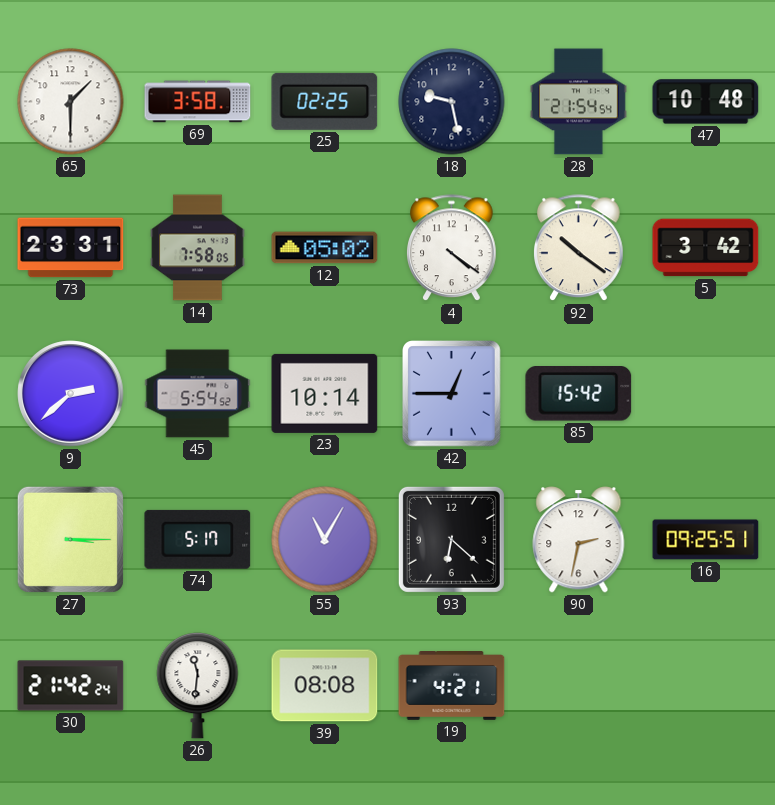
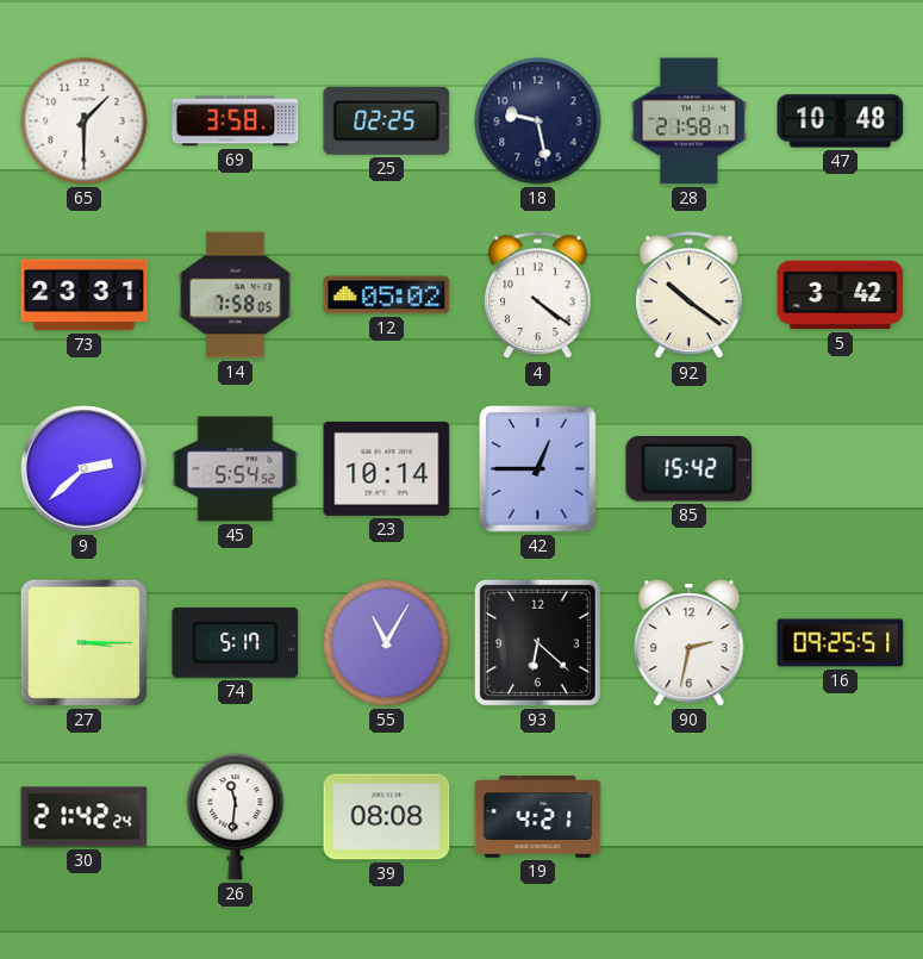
28: 21:54 -> 21:58
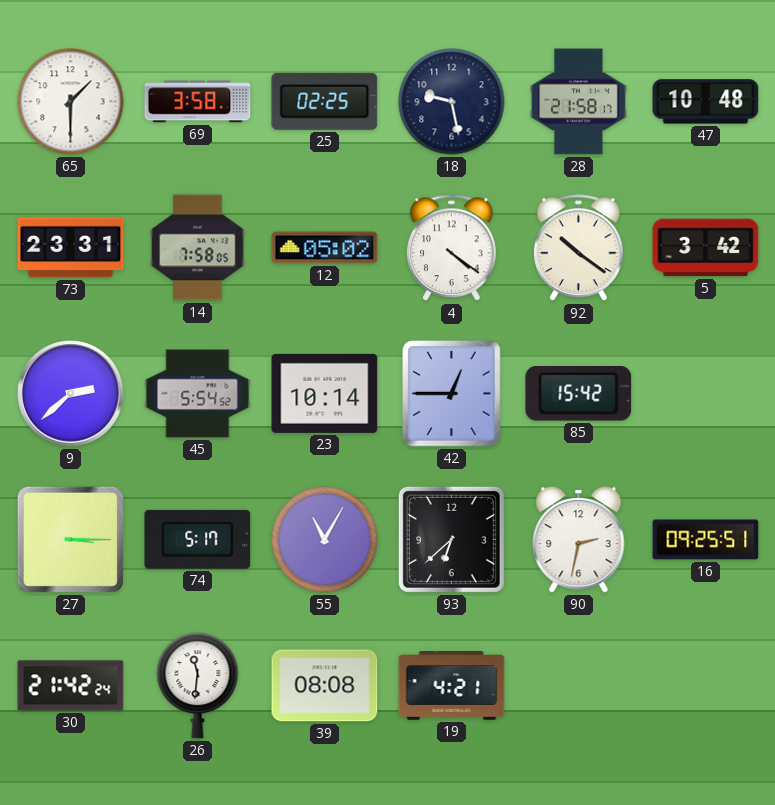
93: 6:22 -> 6:38
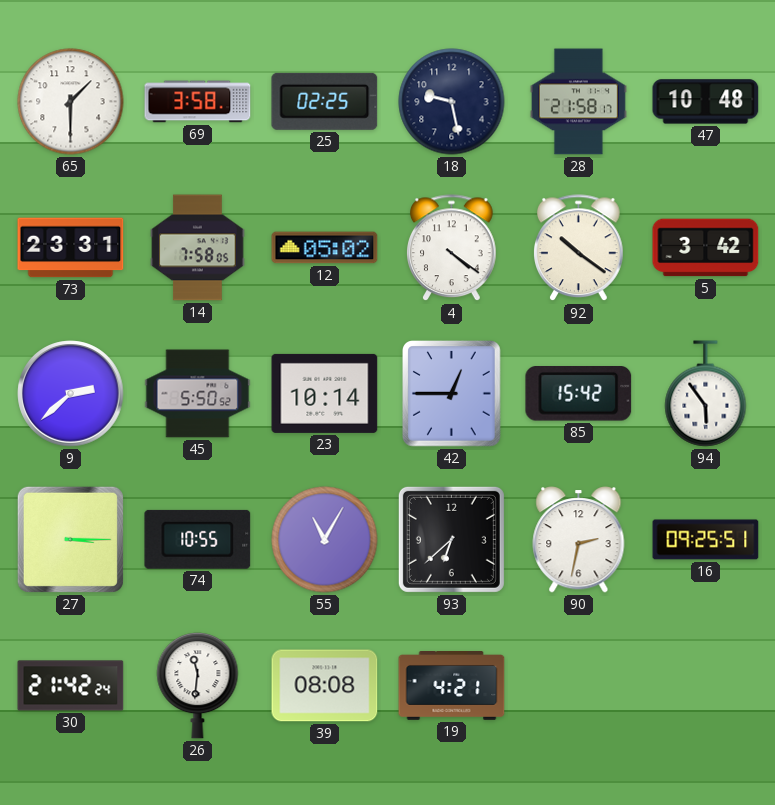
45: 5:54 -> 5:50
94: none -> 5:54
74: 5:17 -> 10:55
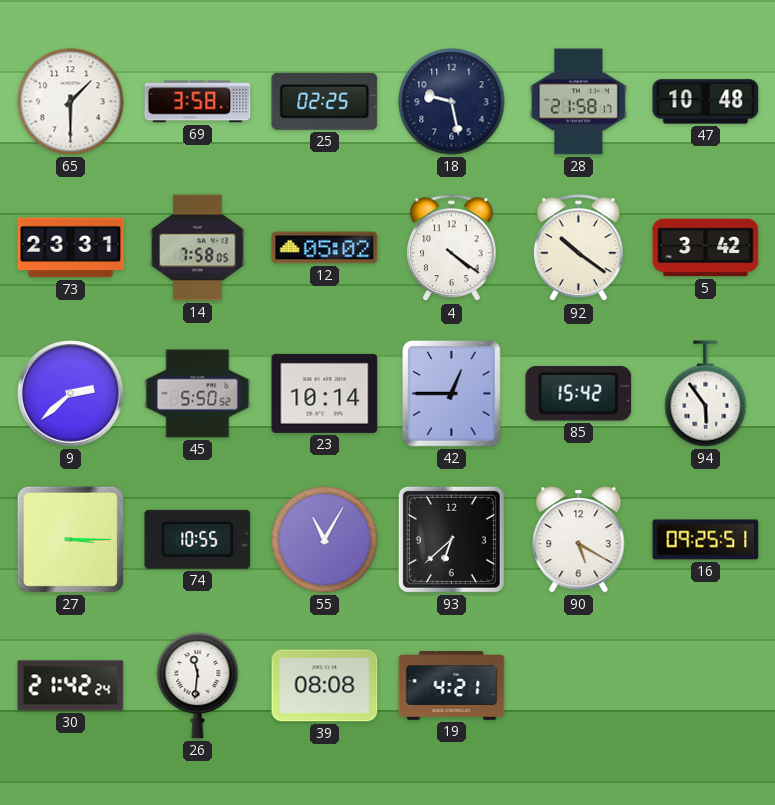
90: 2:32 -> 5:20
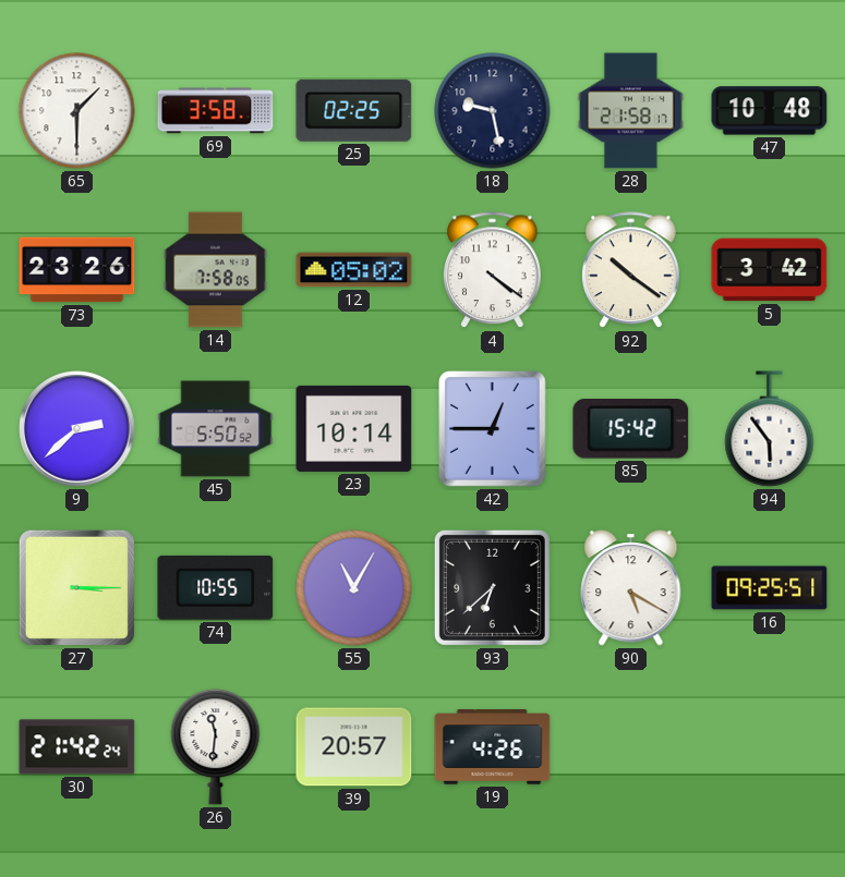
73: 23:31 -> 23:26
39: 08:08 -> 20:57
19: 4:21 -> 4:26
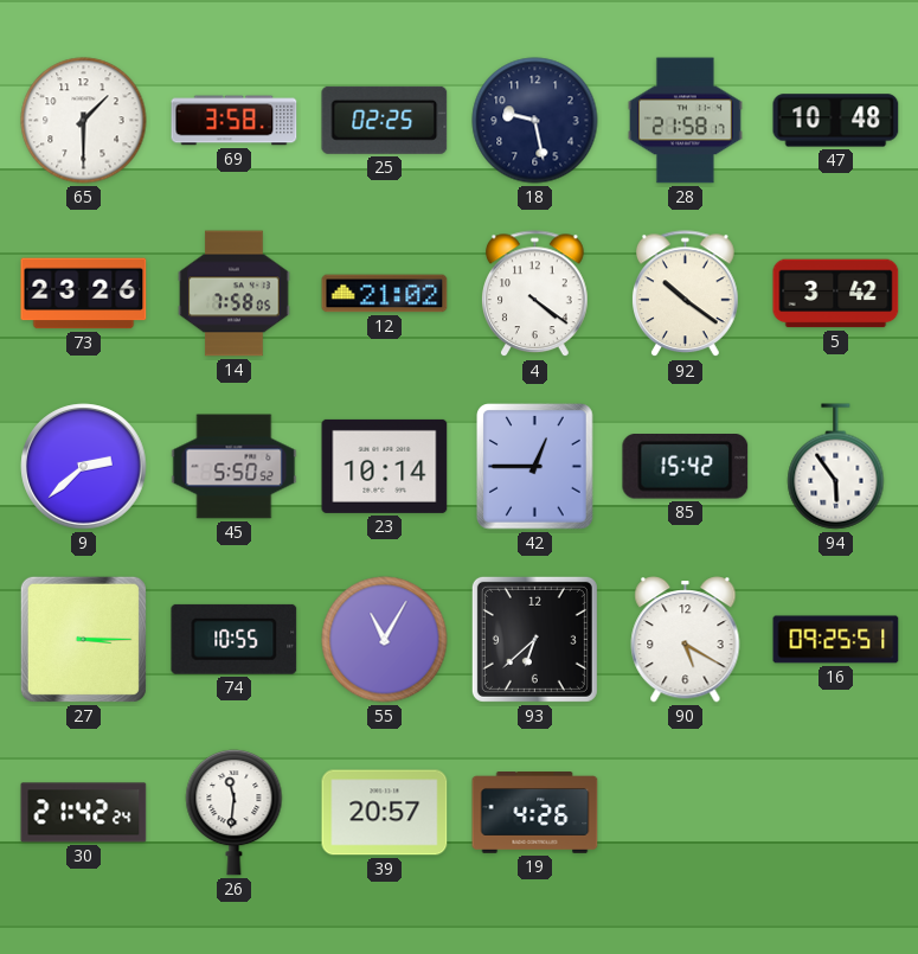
12: 05:02 -> 21:02
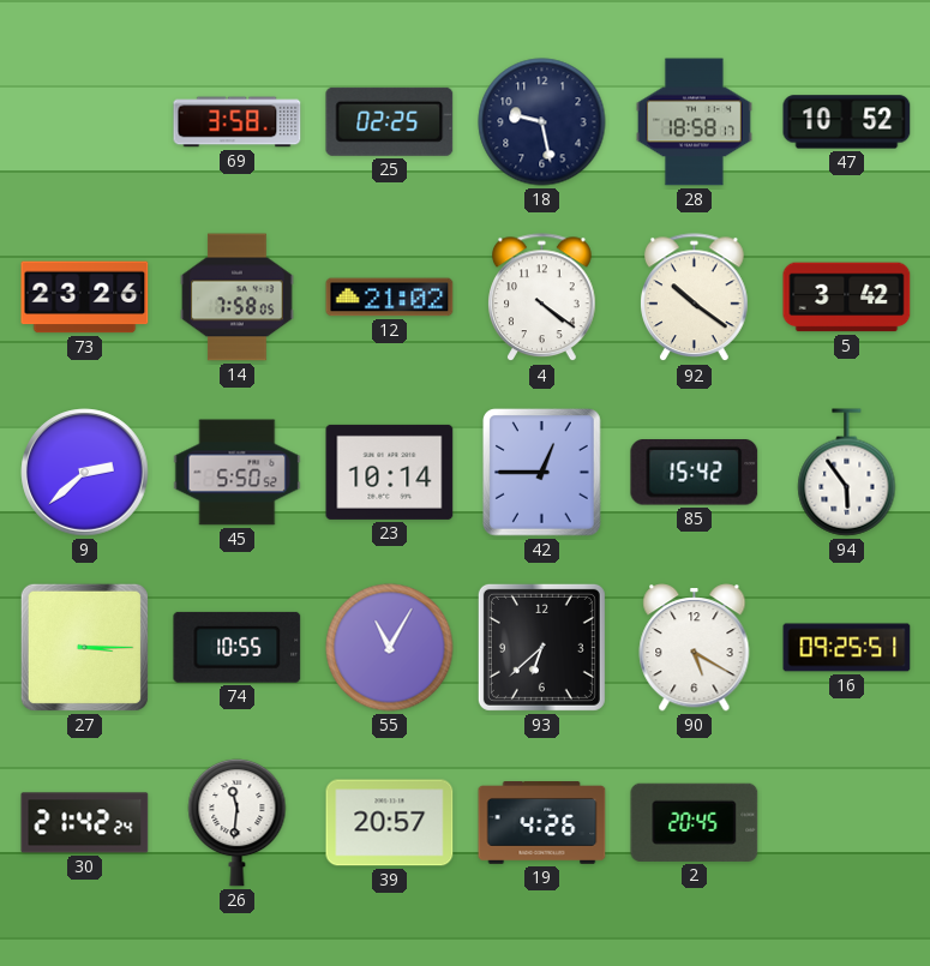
65: 1:30 -> none
28: 21:58 -> 18:58
47: 10:48 -> 10:52
2: none -> 20:45
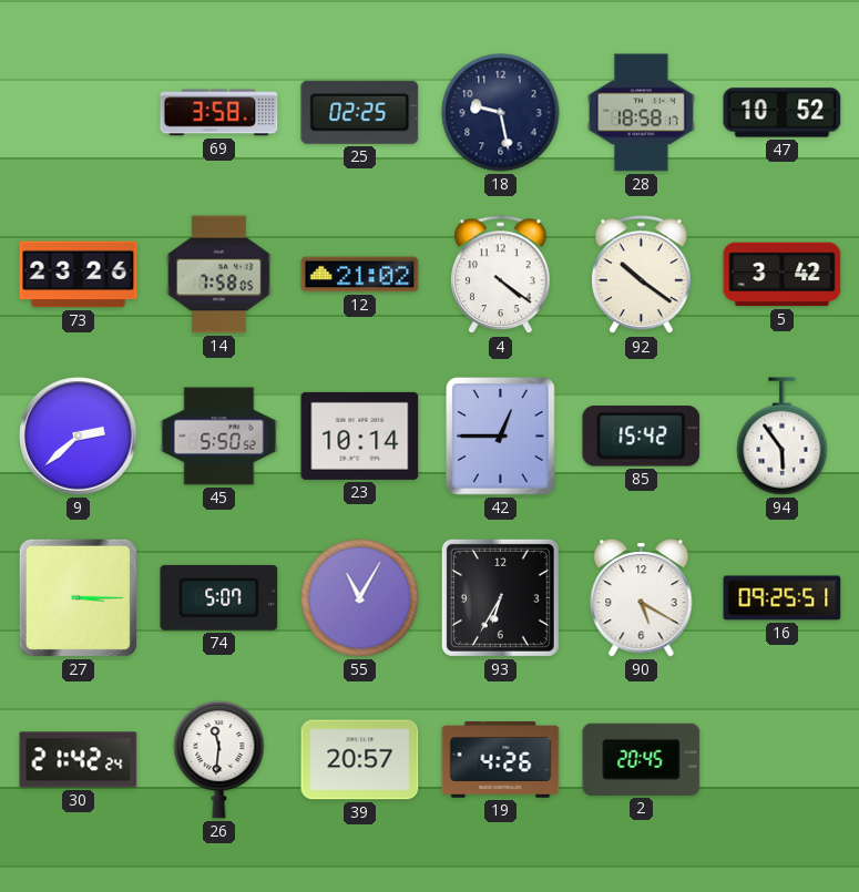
74: 10:55 -> 5:07
93: 6:38 -> 6:35
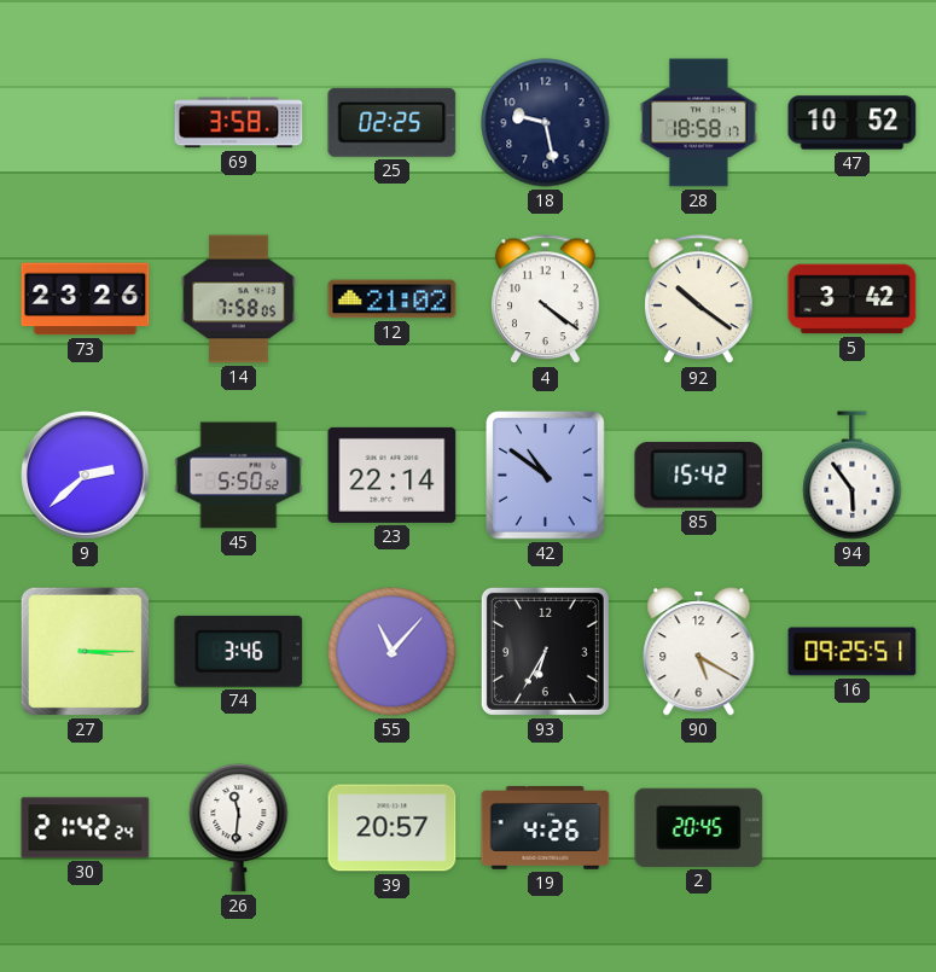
23: 10:14 -> 22:14
42: 12:45 -> 10:51
74: 5:07 -> 3:46
55: 11:05 -> 11:07
